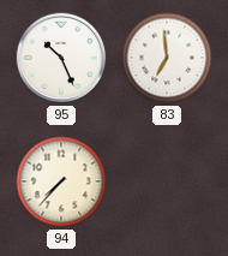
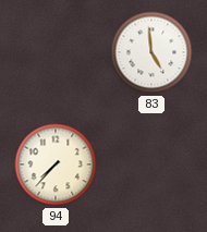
95: 10:26 -> none
83: 6:59 -> 4:59
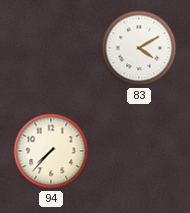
83: 4:59 -> 4:10
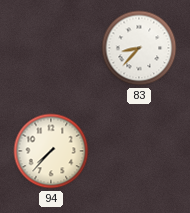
83: 4:10 -> 8:37
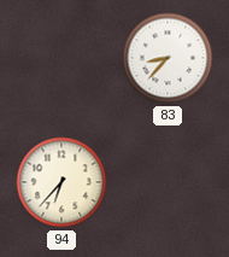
94: 7:37 -> 6:37
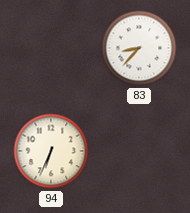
94: 6:37 -> 6:34
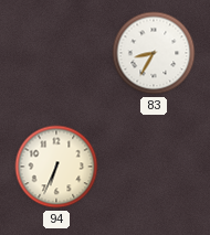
83: 8:37 -> 8:35
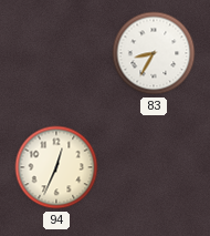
94: 6:34 -> 12:34
